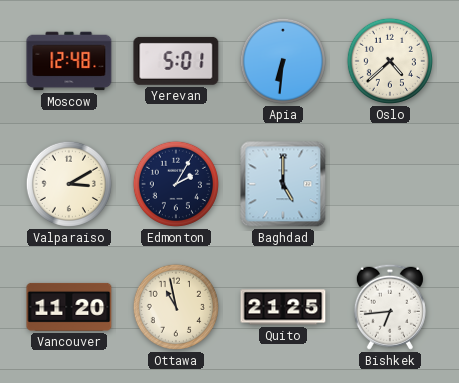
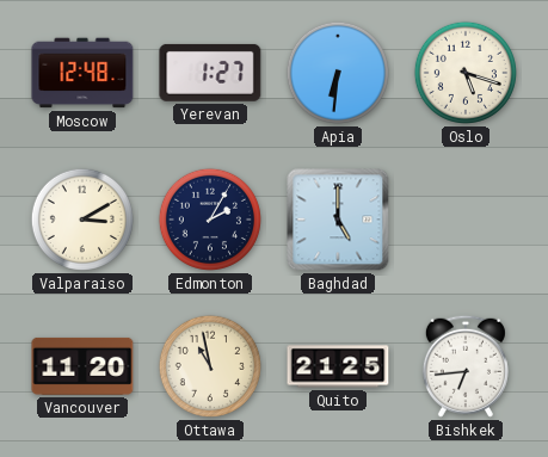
Yerevan: 5:01 -> 1:27
Oslo: 4:38 -> 5:18
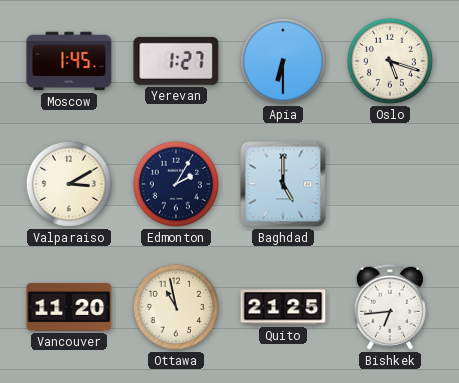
Moscow: 12:48 -> 1:45
Apia: 6:31 -> 6:30
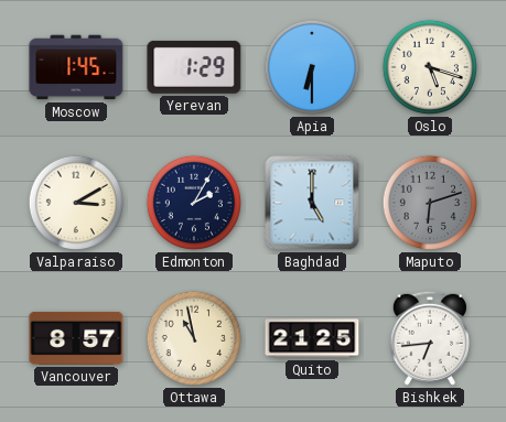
Yerevan: 1:27 -> 1:29
Maputo: none -> 6:12
Vancouver: 11:20 -> 8:57
